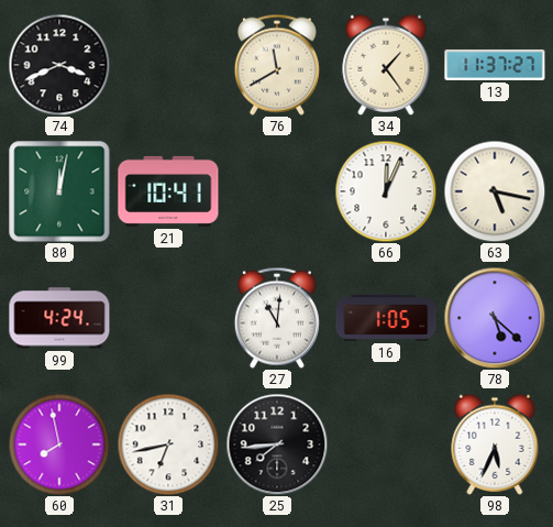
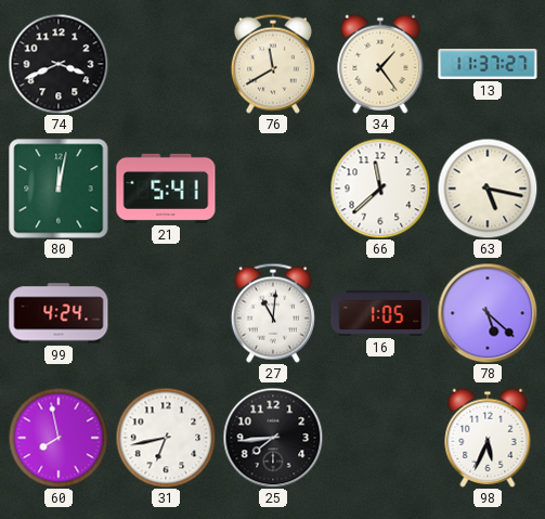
21: 10:41 -> 5:41
66: 12:04 -> 11:38
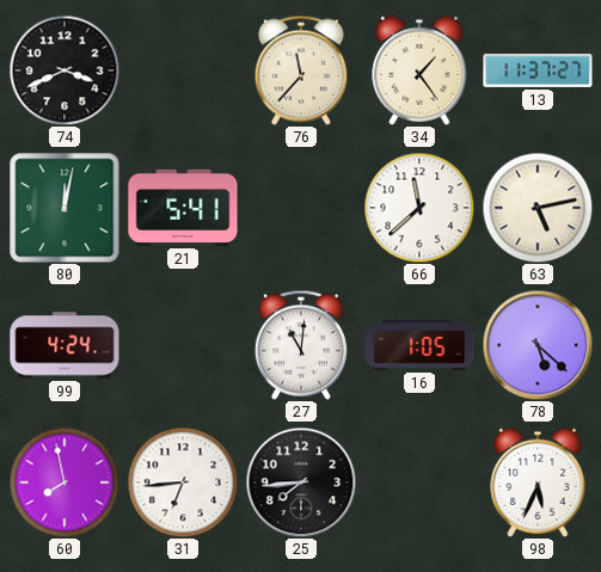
76: 11:40 -> 11:37
63: 5:17 -> 5:13
31: 6:43 -> 6:44
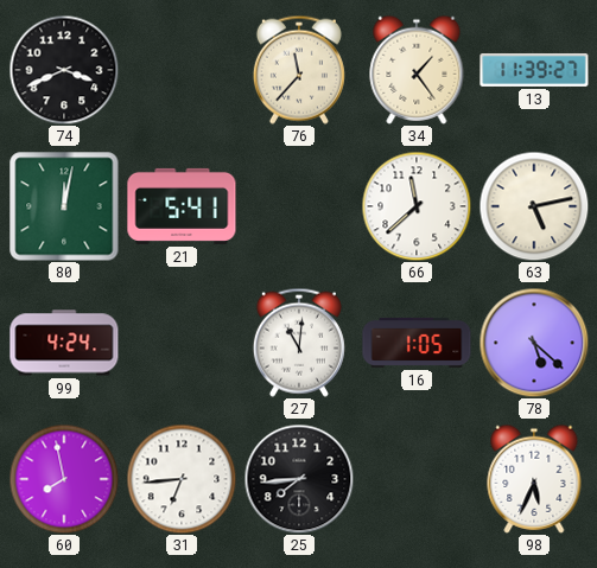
13: 11:37 -> 11:39
